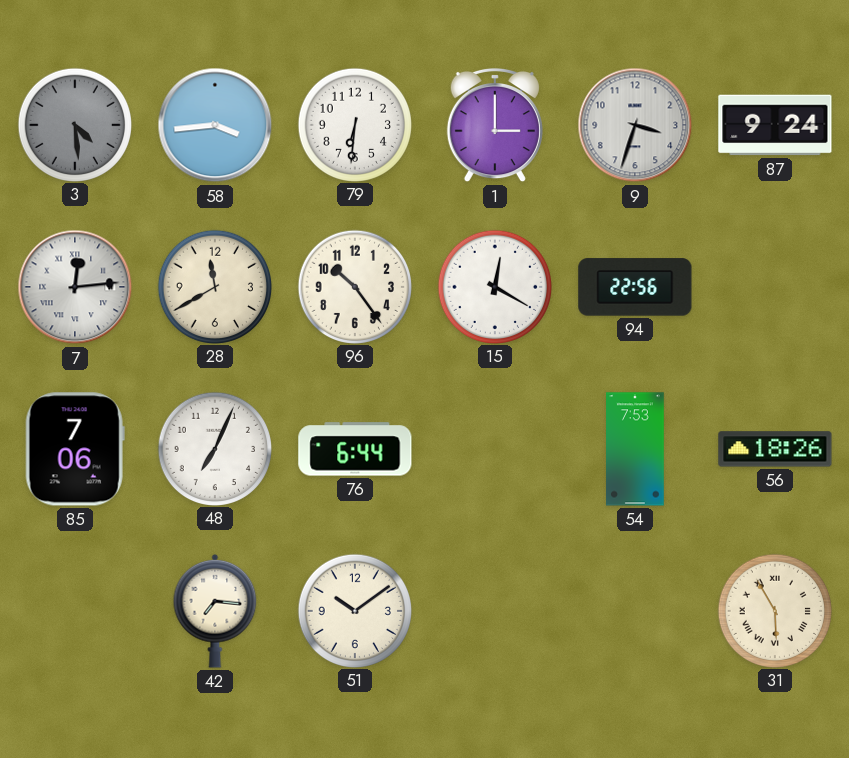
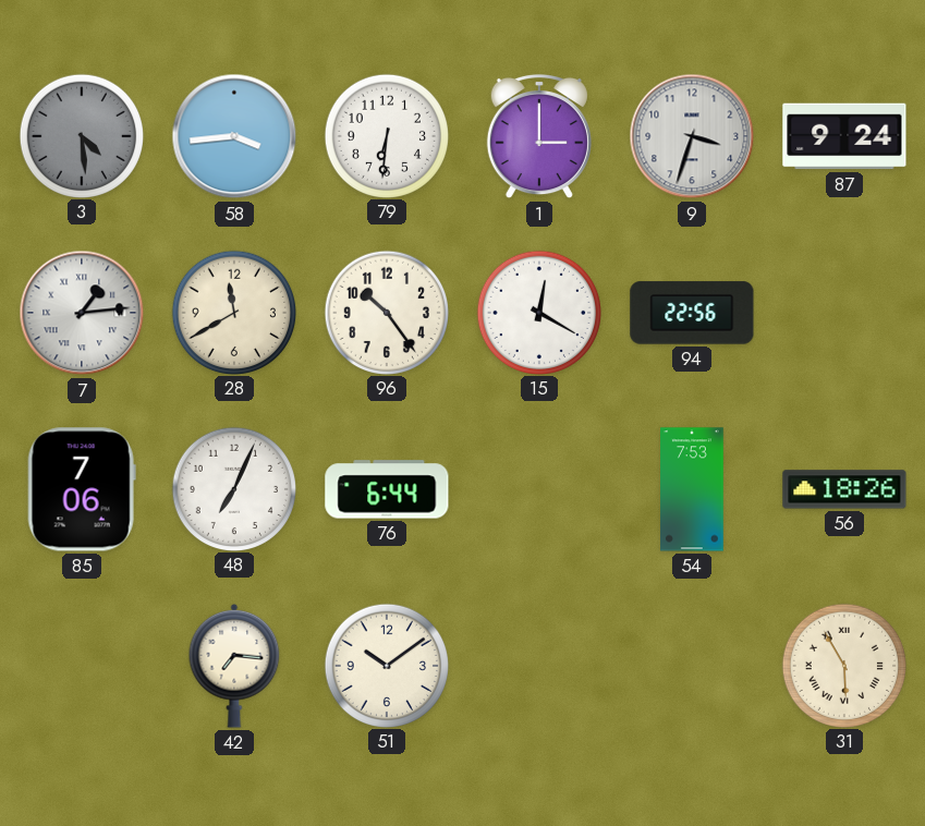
7: 12:14 -> 1:14
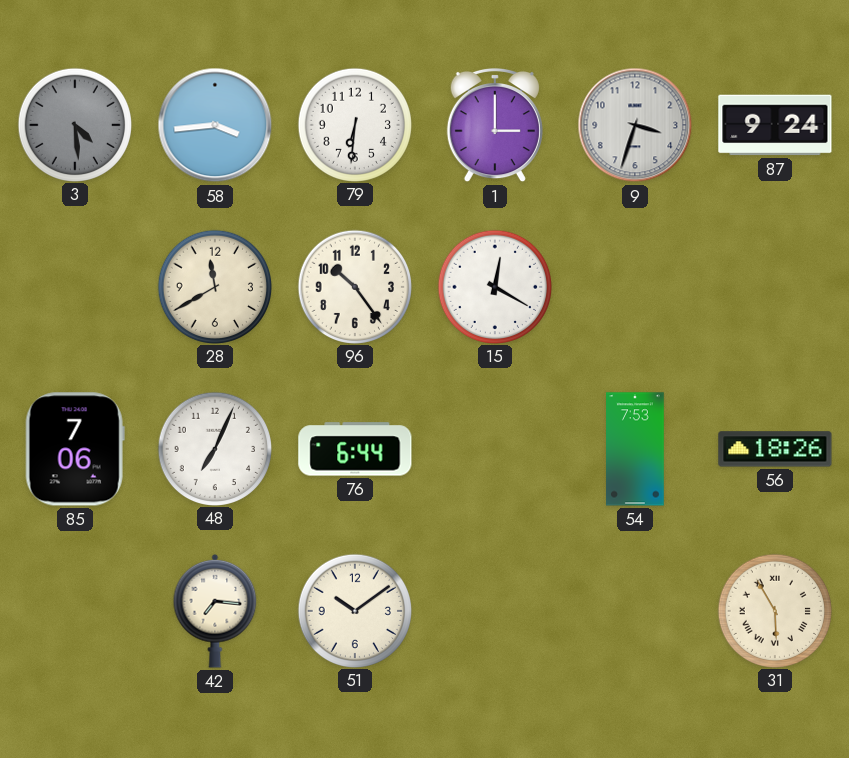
7: 1:14 -> none
94: 22:56 -> none
